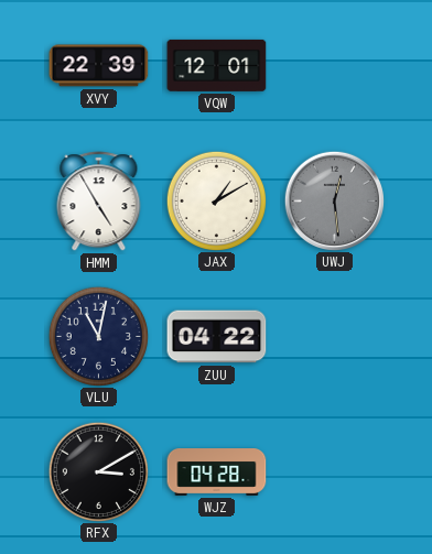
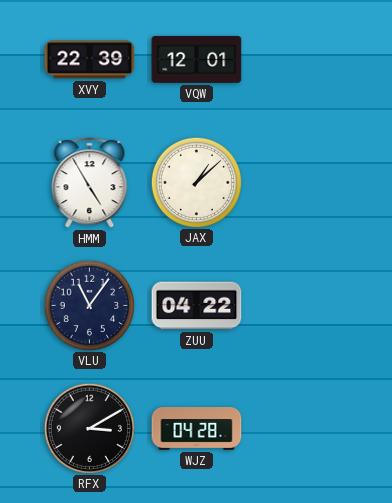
JAX: 1:10 -> 1:08
UWJ: 12:29 -> none
VLU: 11:02 -> 11:06
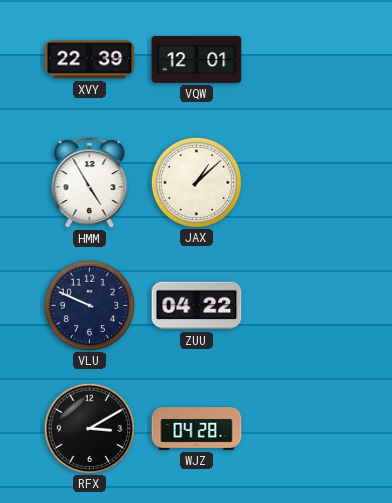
VLU: 11:06 -> 9:49
